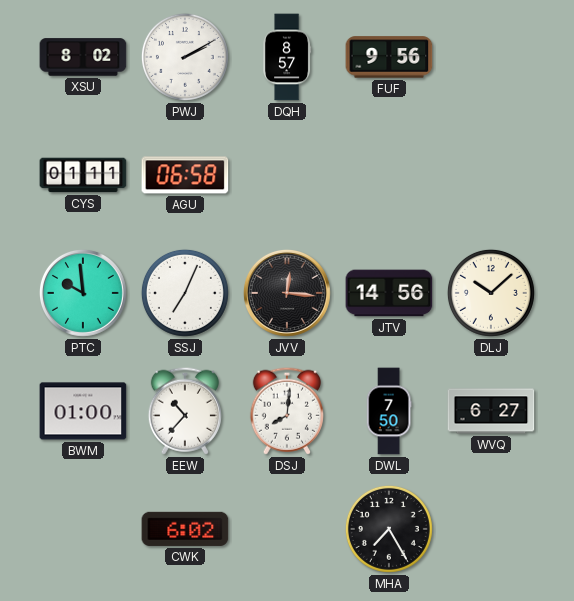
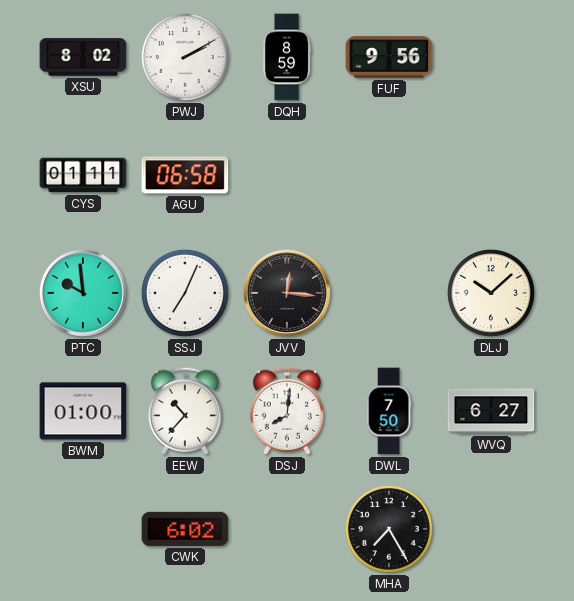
DQH: 8:57 -> 8:59
JTV: 14:56 -> none
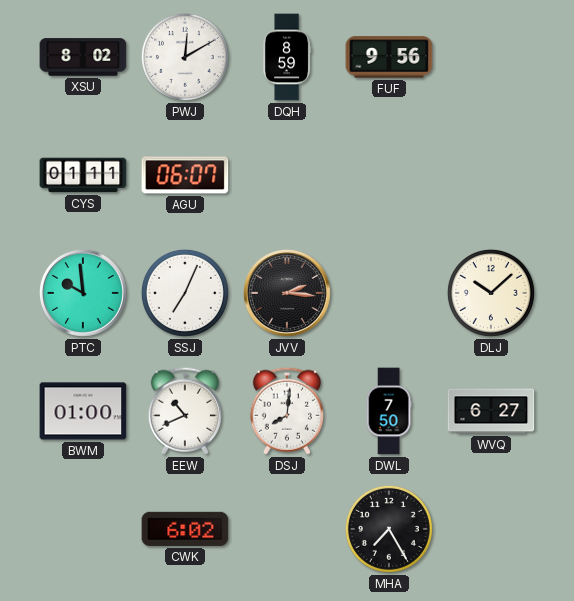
PWJ: 2:10 -> 12:10
AGU: 06:58 -> 06:07
JVV: 12:16 -> 2:16
EEW: 10:37 -> 10:41
